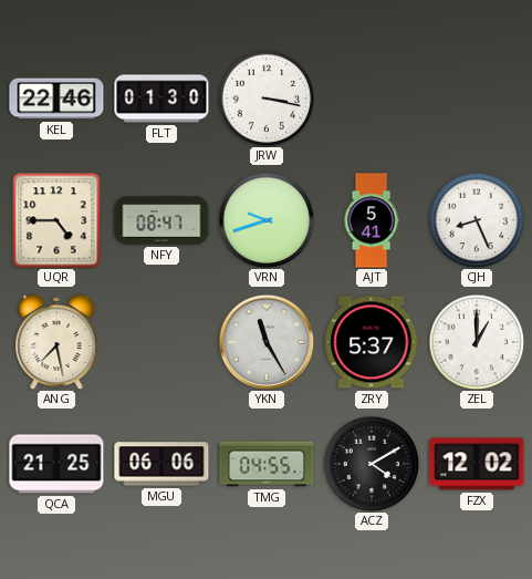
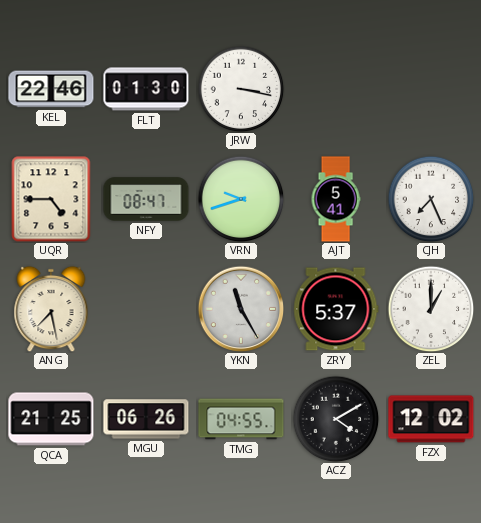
CJH: 8:26 -> 7:26
MGU: 06:06 -> 06:26
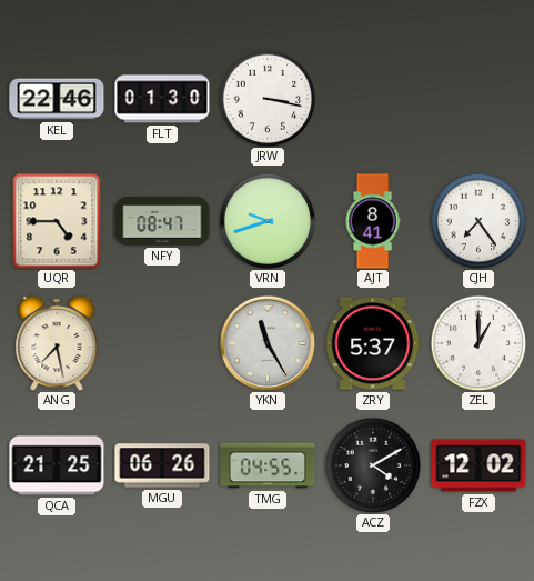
AJT: 5:41 -> 8:41
CJH: 7:26 -> 7:24
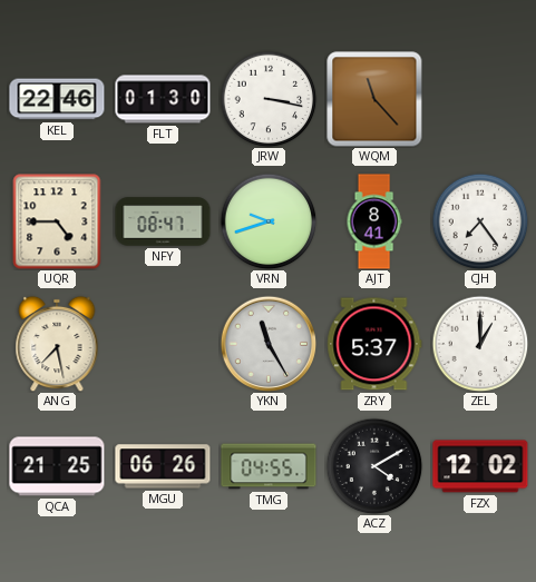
WQM: none -> 11:23
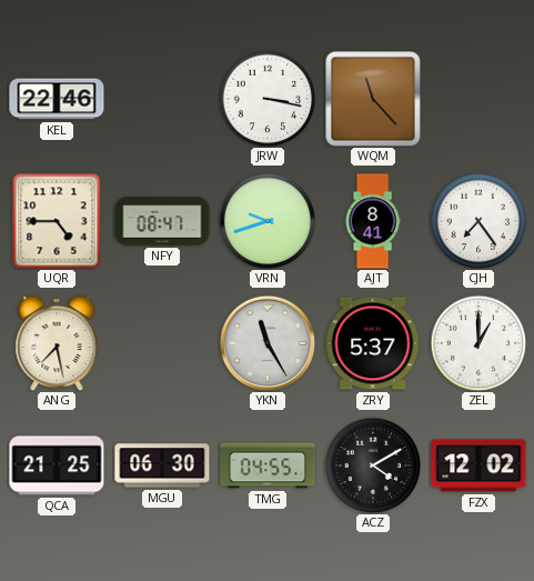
FLT: 01:30 -> none
MGU: 06:26 -> 06:30
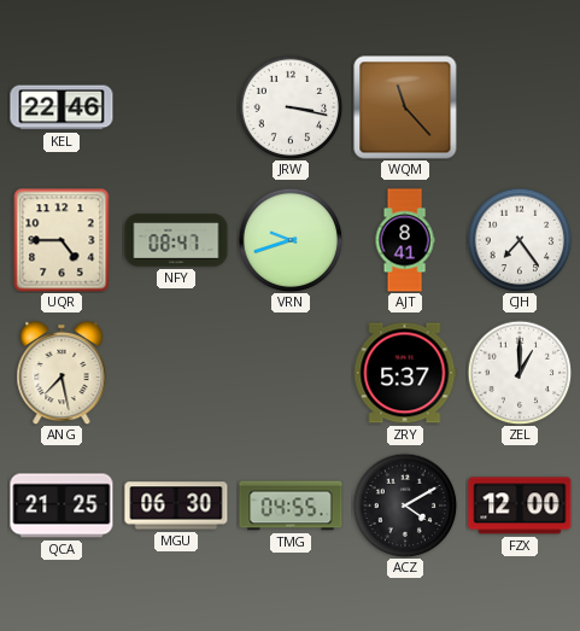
YKN: 11:25 -> none
FZX: 12:02 -> 12:00
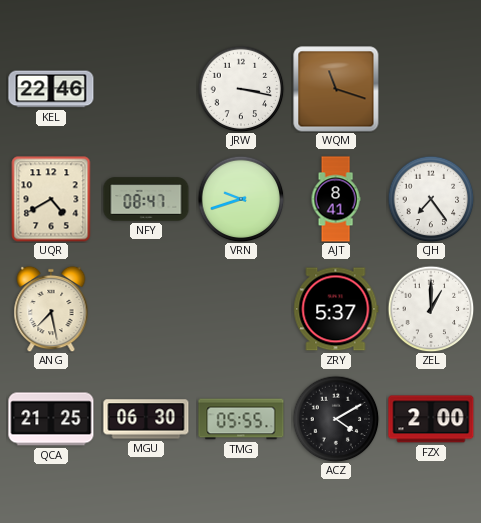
WQM: 11:23 -> 11:18
UQR: 4:45 -> 4:40
TMG: 04:55 -> 05:55
FZX: 12:00 -> 2:00
